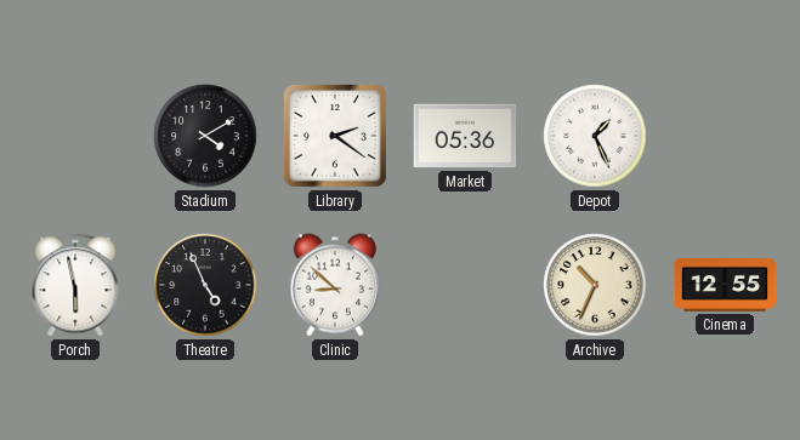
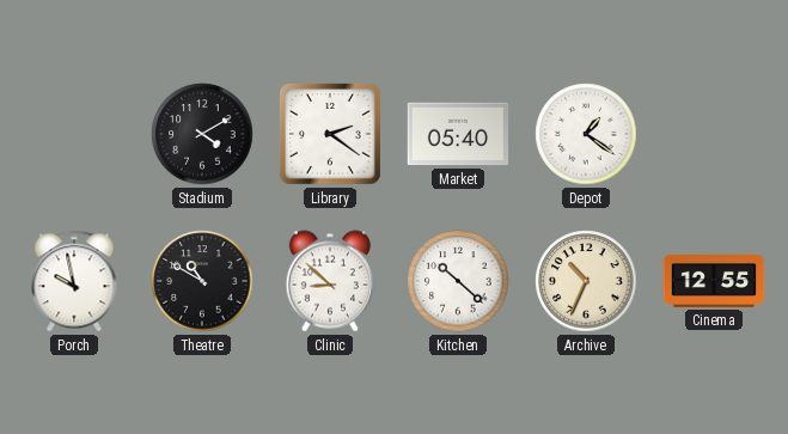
Market: 05:36 -> 05:40
Depot: 1:26 -> 1:21
Porch: 5:58 -> 9:58
Theatre: 4:56 -> 10:50
Kitchen: none -> 10:22
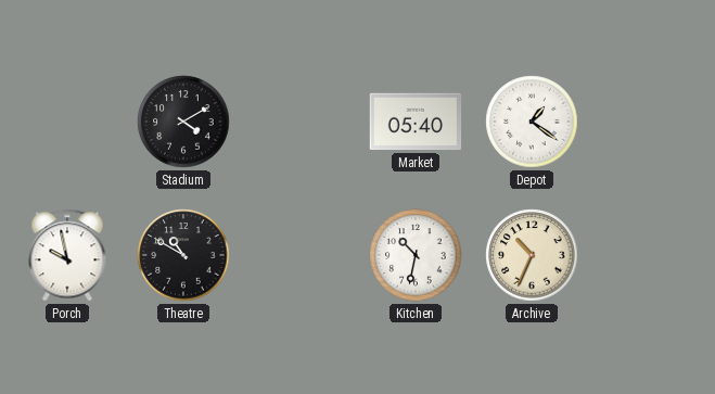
Library: 2:21 -> none
Clinic: 8:52 -> none
Kitchen: 10:22 -> 10:32
Cinema: 12:55 -> none
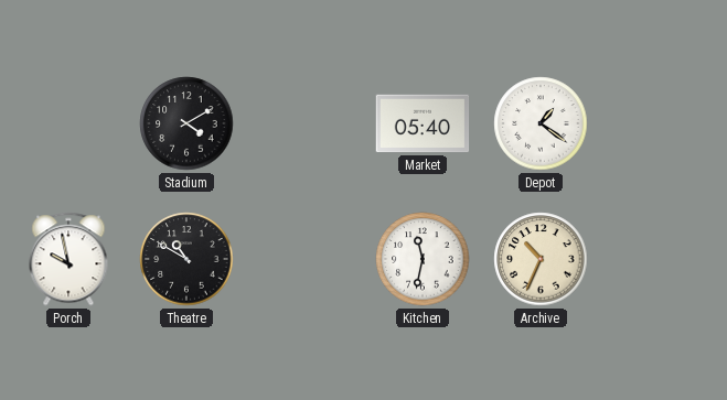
Kitchen: 10:32 -> 11:32
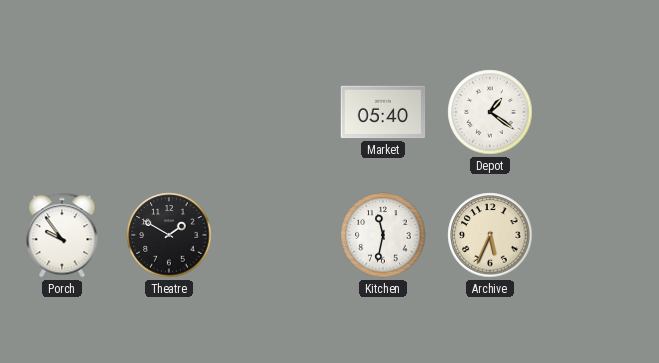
Stadium: 4:10 -> none
Porch: 9:58 -> 9:54
Theatre: 10:50 -> 1:50
Archive: 10:34 -> 5:34
